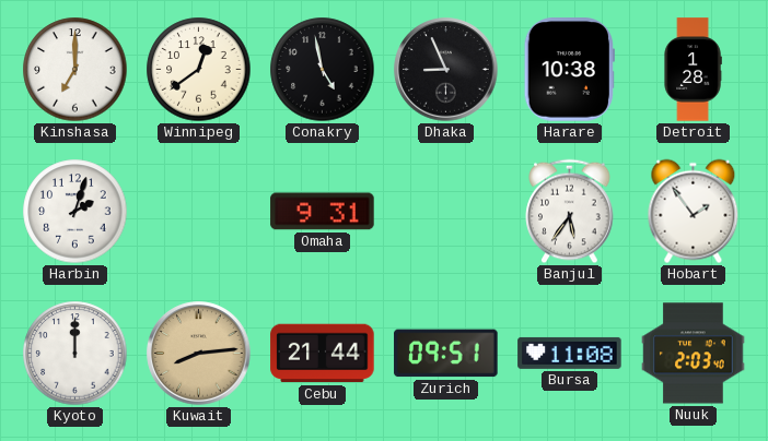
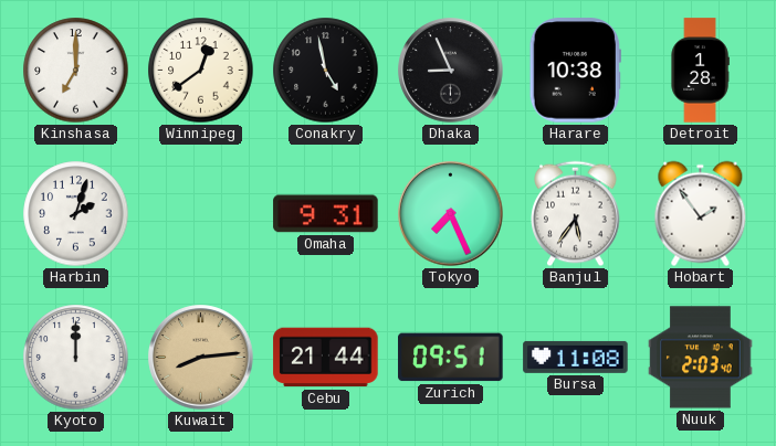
Tokyo: none -> 7:26
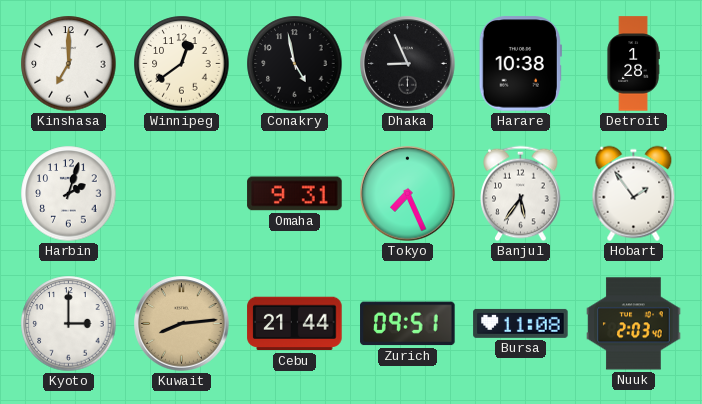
Kyoto: 12:00 -> 3:00
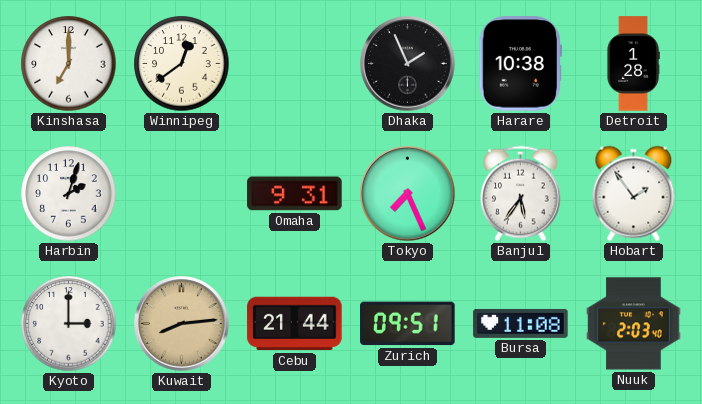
Conakry: 4:58 -> none
Dhaka: 8:56 -> 1:56
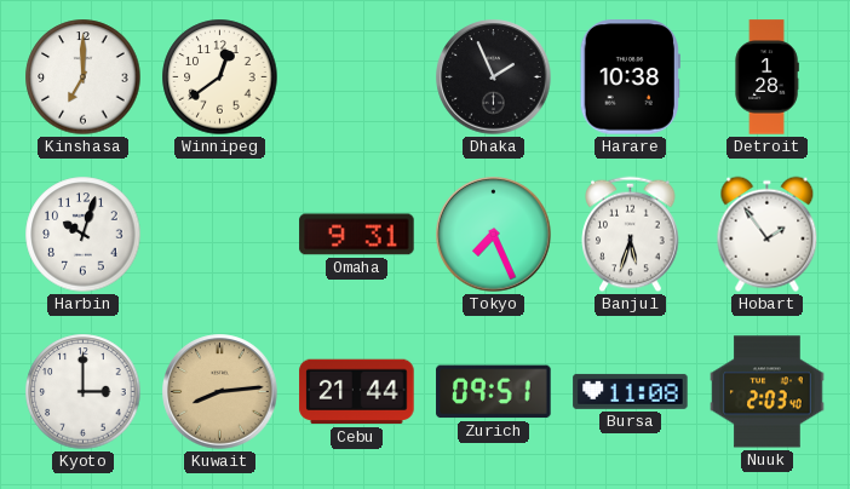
Harbin: 2:03 -> 10:03
Banjul: 5:36 -> 5:33
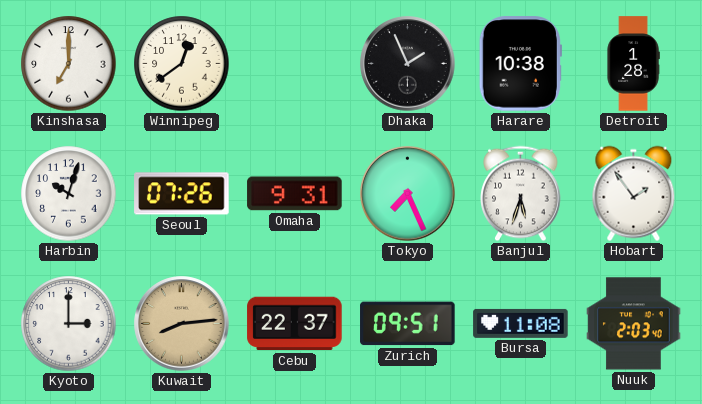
Seoul: none -> 07:26
Cebu: 21:44 -> 22:37
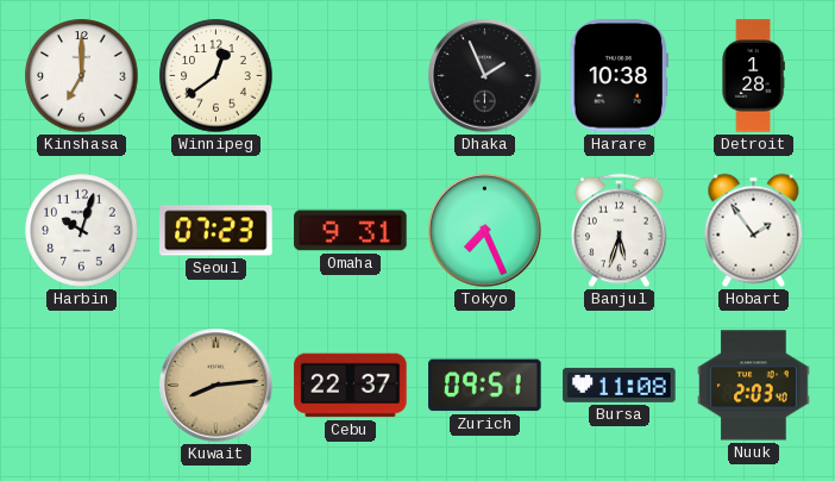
Seoul: 07:26 -> 07:23
Kyoto: 3:00 -> none
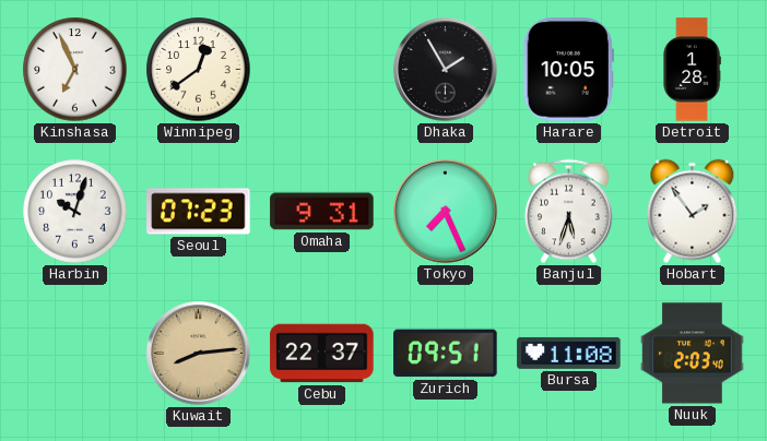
Kinshasa: 7:00 -> 6:56
Dhaka: 1:56 -> 1:55
Harare: 10:38 -> 10:05
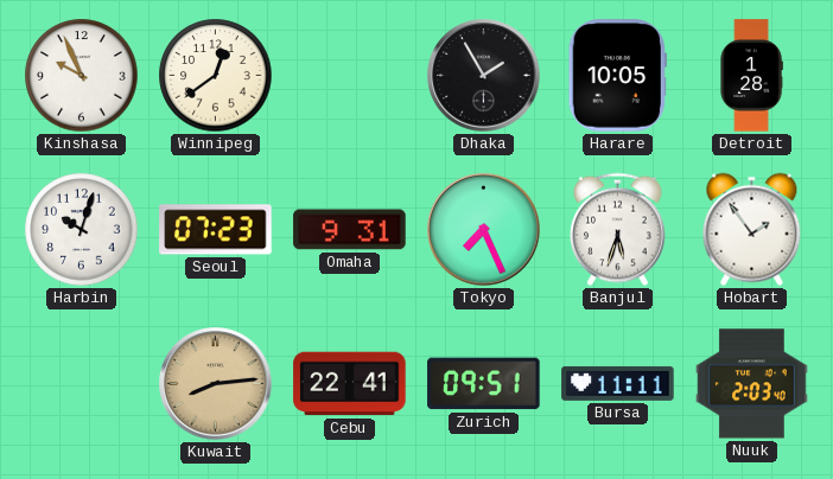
Kinshasa: 6:56 -> 9:56
Cebu: 22:37 -> 22:41
Bursa: 11:08 -> 11:11
